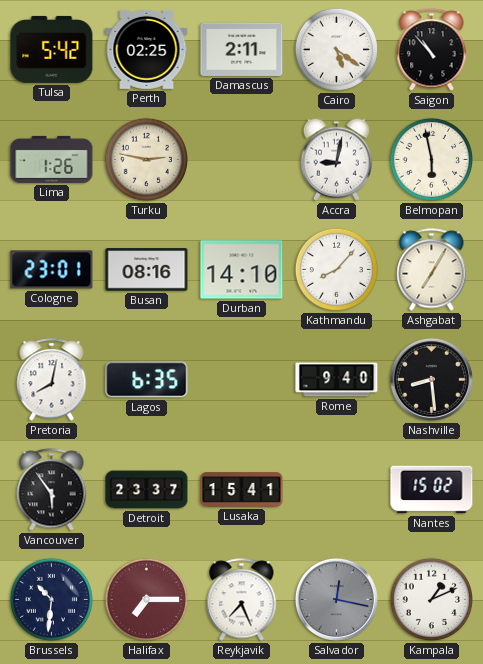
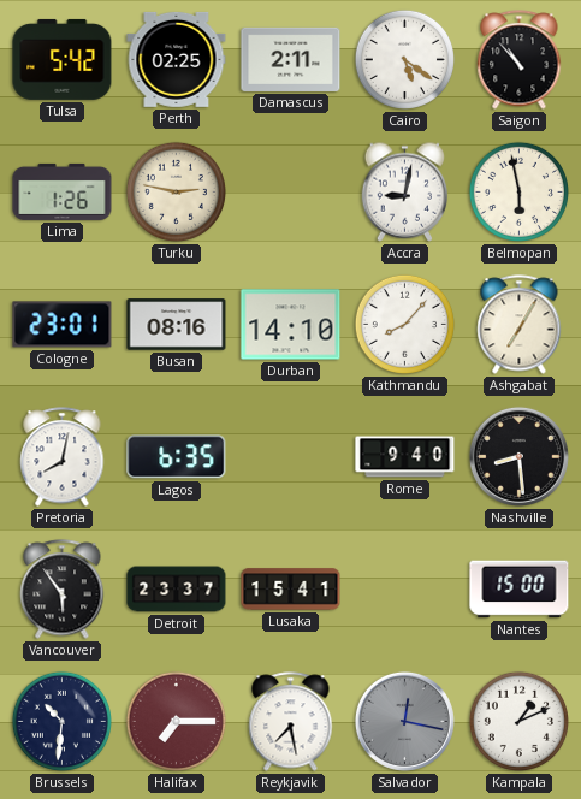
Nantes: 15:02 -> 15:00
Reykjavik: 7:26 -> 7:28
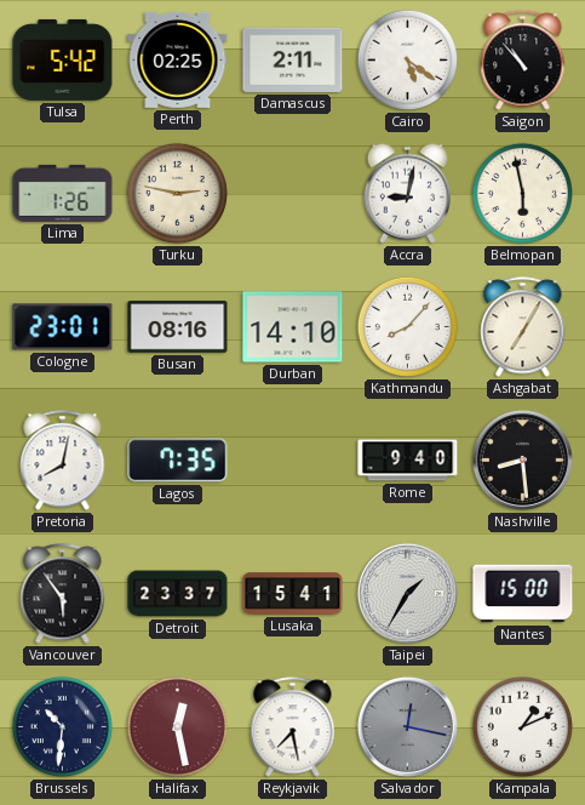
Lagos: 6:35 -> 7:35
Taipei: none -> 1:35
Halifax: 7:15 -> 12:28
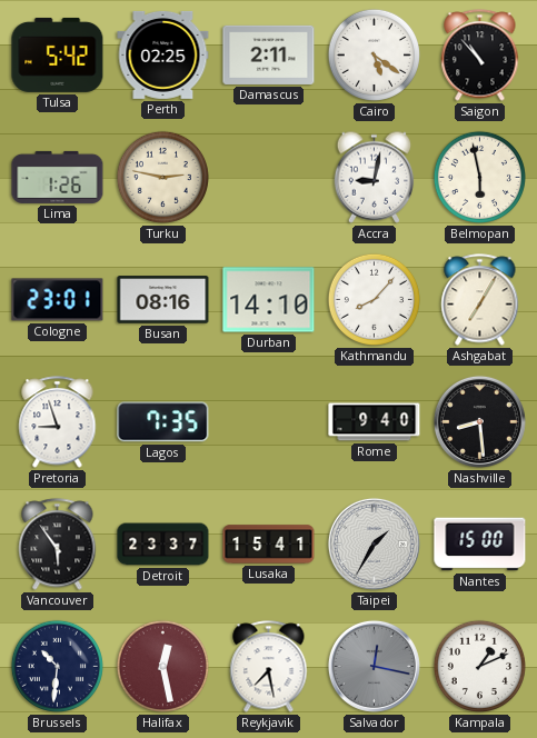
Pretoria: 8:02 -> 8:57
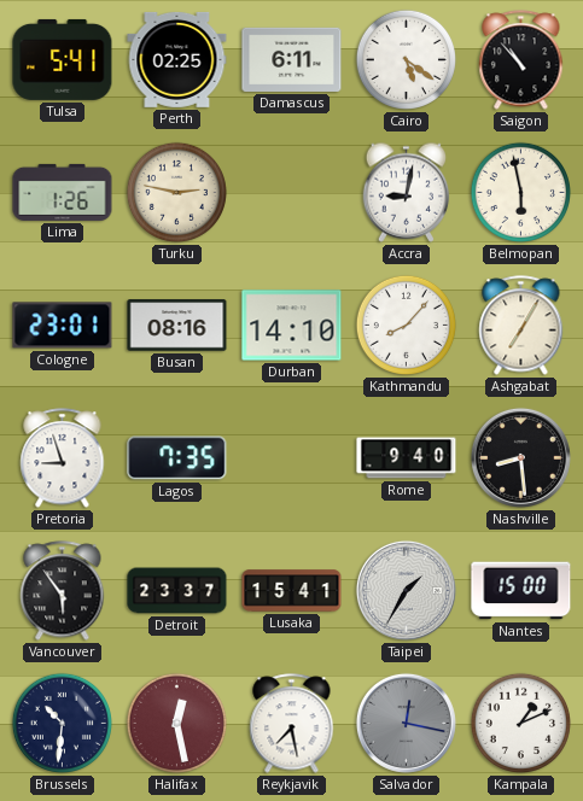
Tulsa: 5:42 -> 5:41
Damascus: 2:11 -> 6:11
